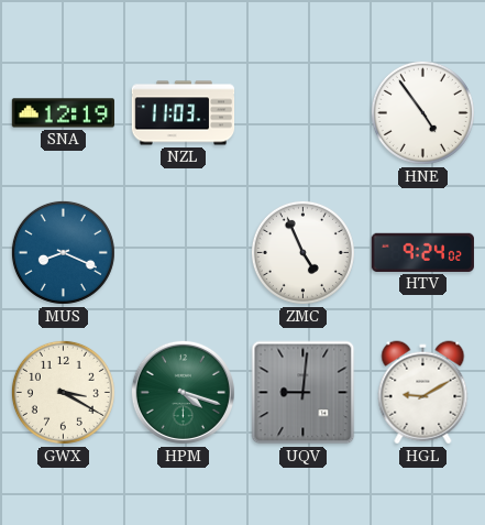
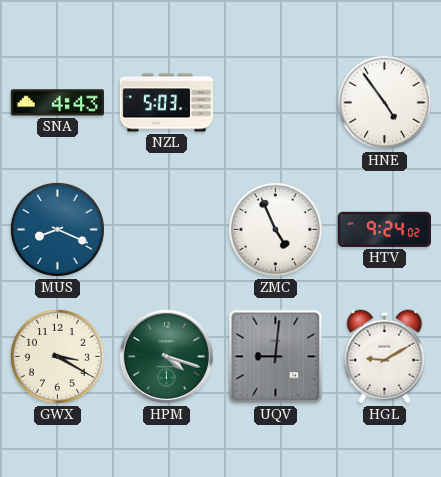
SNA: 12:19 -> 4:43
NZL: 11:03 -> 5:03
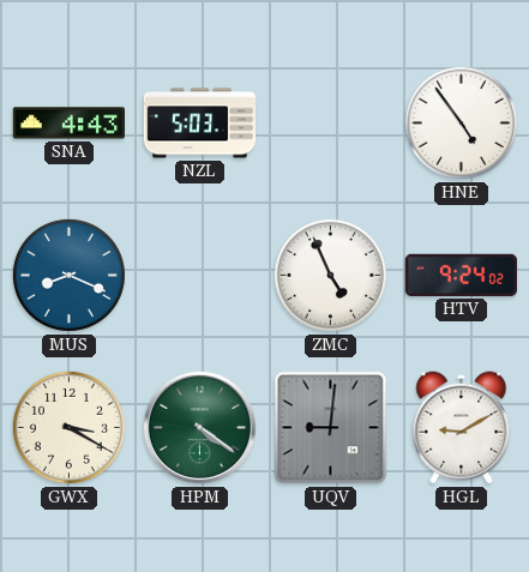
HPM: 4:18 -> 4:21
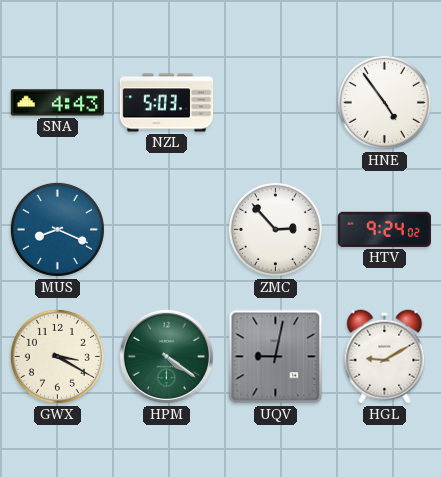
ZMC: 4:56 -> 2:53
UQV: 9:01 -> 9:02
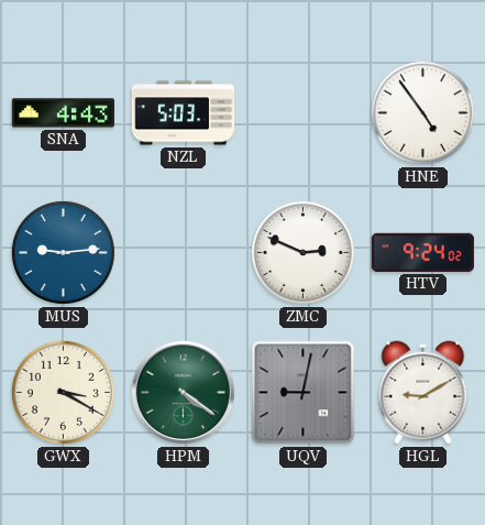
MUS: 8:19 -> 9:14
ZMC: 2:53 -> 2:49
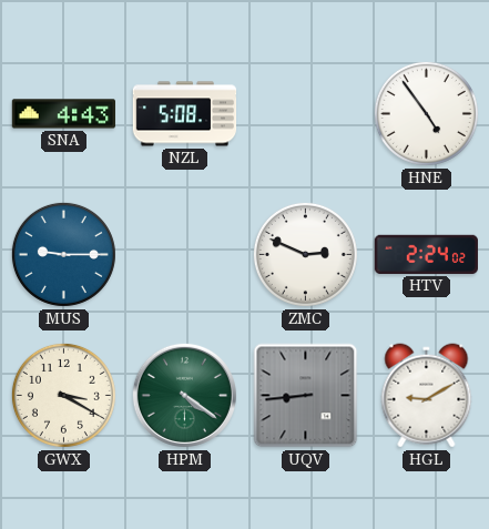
NZL: 5:03 -> 5:08
MUS: 9:14 -> 9:15
HTV: 9:24 -> 2:24
UQV: 9:02 -> 8:44
